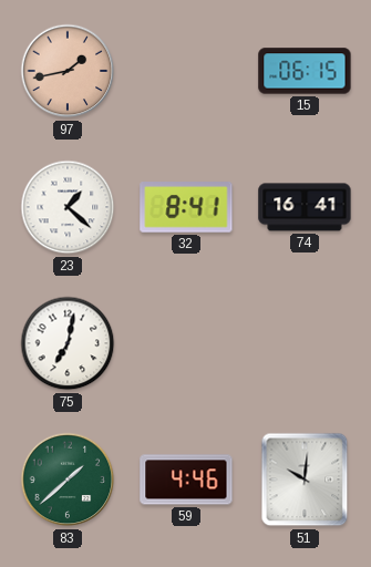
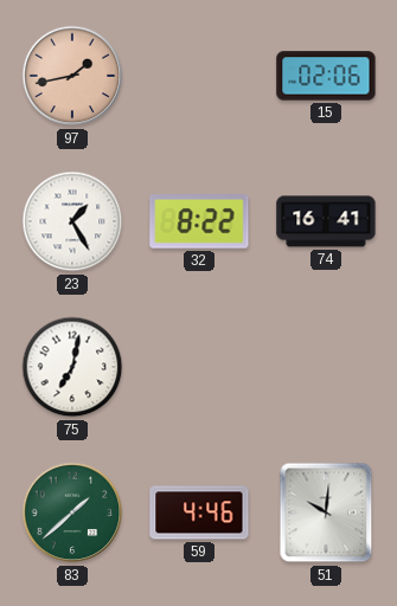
15: 06:15 -> 02:06
23: 1:22 -> 1:25
32: 8:41 -> 8:22
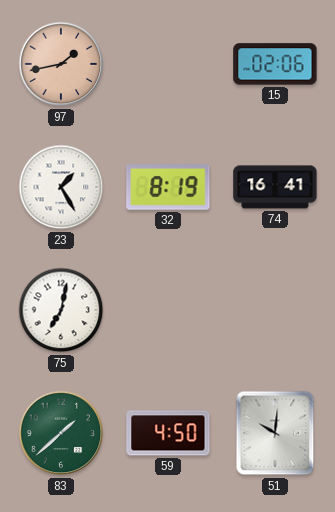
32: 8:22 -> 8:19
59: 4:46 -> 4:50
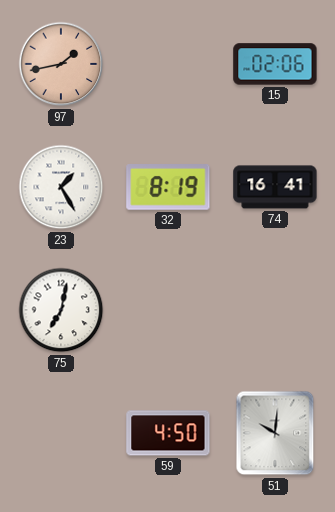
83: 1:38 -> none
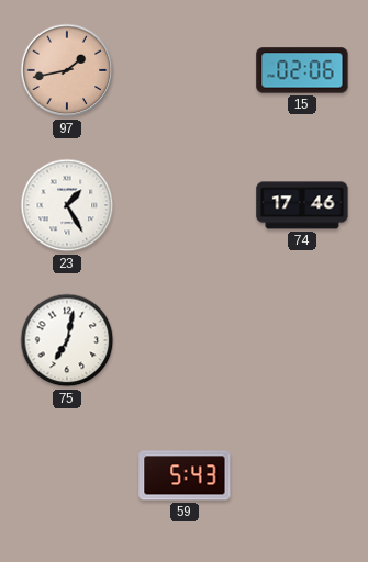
32: 8:19 -> none
74: 16:41 -> 17:46
59: 4:50 -> 5:43
51: 10:01 -> none
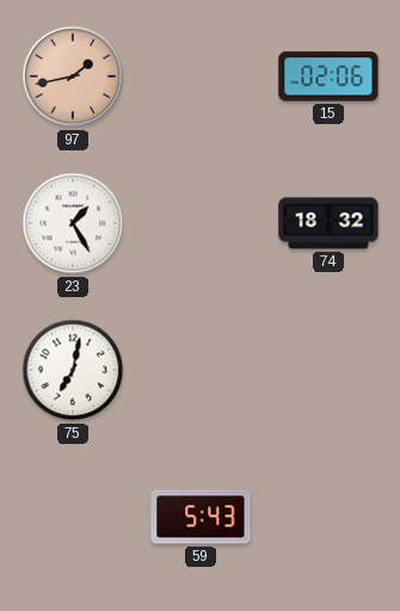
74: 17:46 -> 18:32
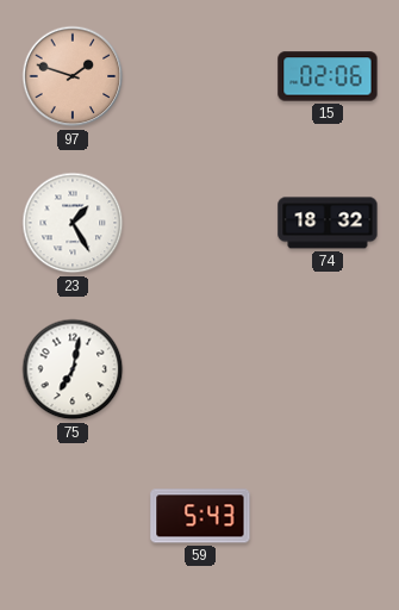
97: 1:43 -> 1:48
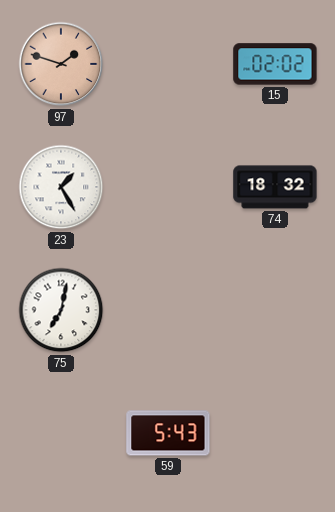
15: 02:06 -> 02:02
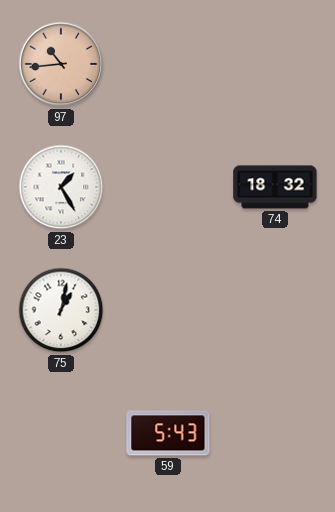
97: 1:48 -> 10:44
15: 02:02 -> none
75: 7:02 -> 1:02
